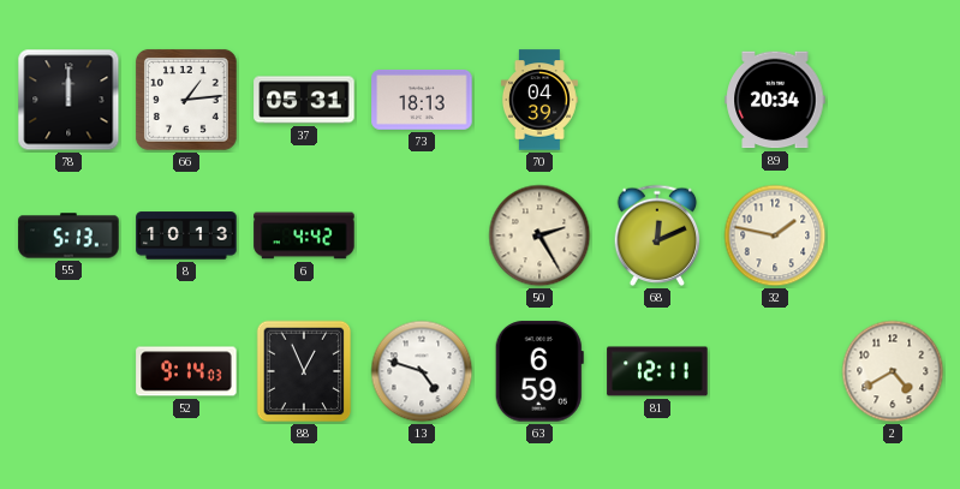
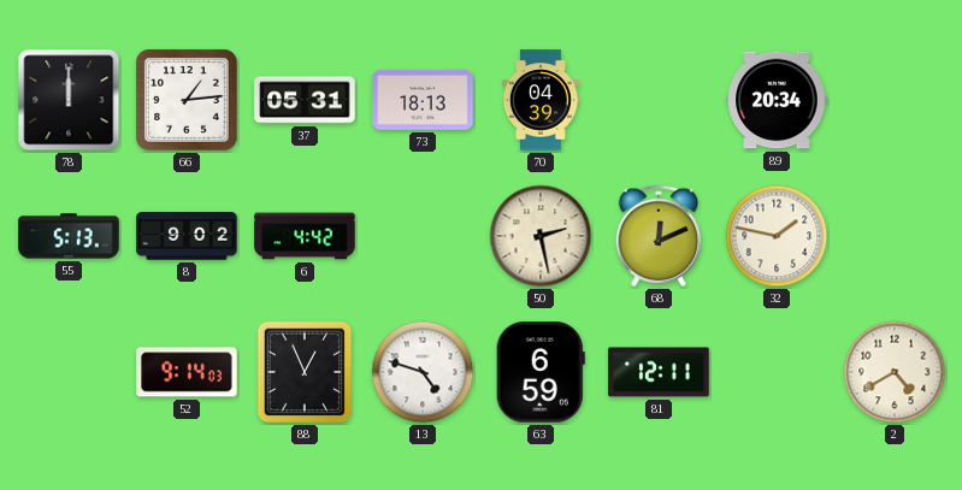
8: 10:13 -> 9:02
50: 2:25 -> 2:28
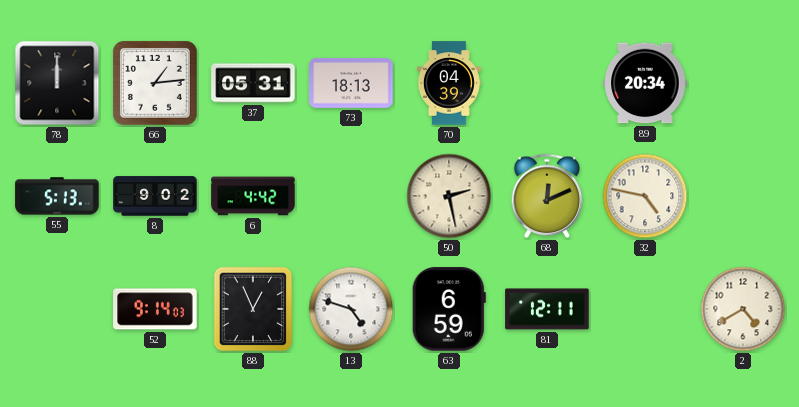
32: 1:47 -> 4:47
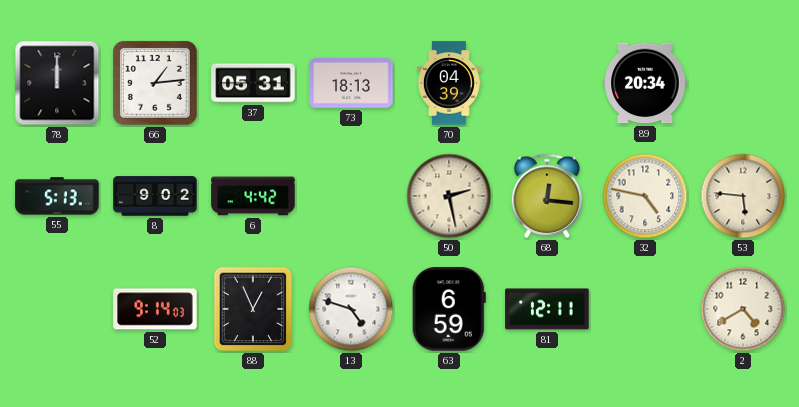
68: 12:11 -> 12:16
53: none -> 5:46
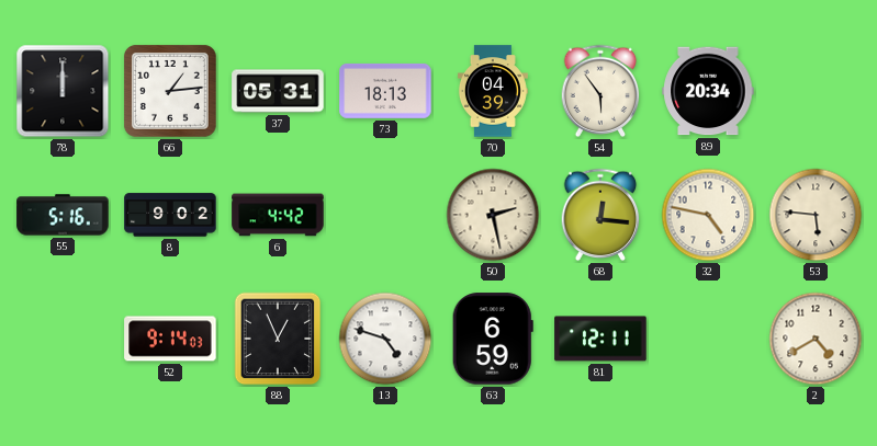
54: none -> 5:54
55: 5:13 -> 5:16
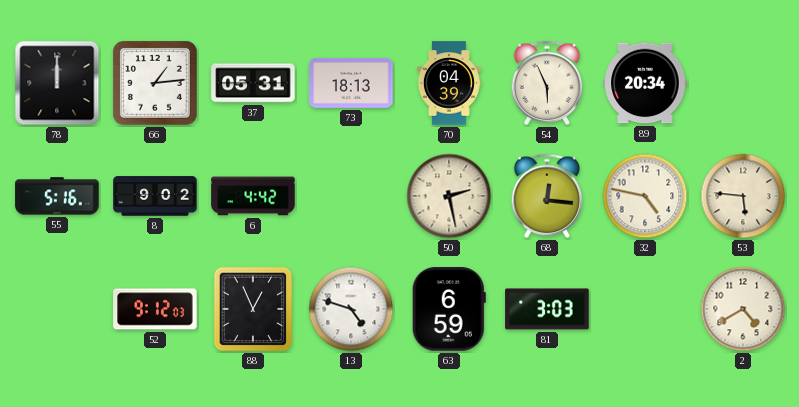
54: 5:54 -> 5:56
52: 9:14 -> 9:12
81: 12:11 -> 3:03
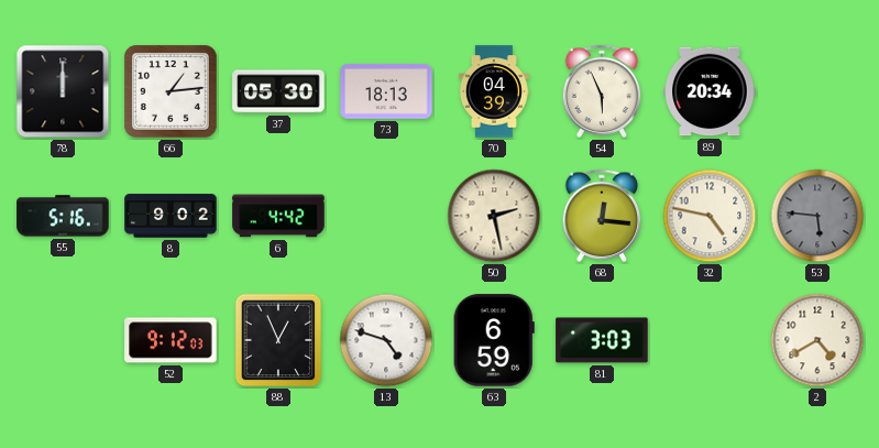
37: 05:31 -> 05:30
53 dial: cream -> grey
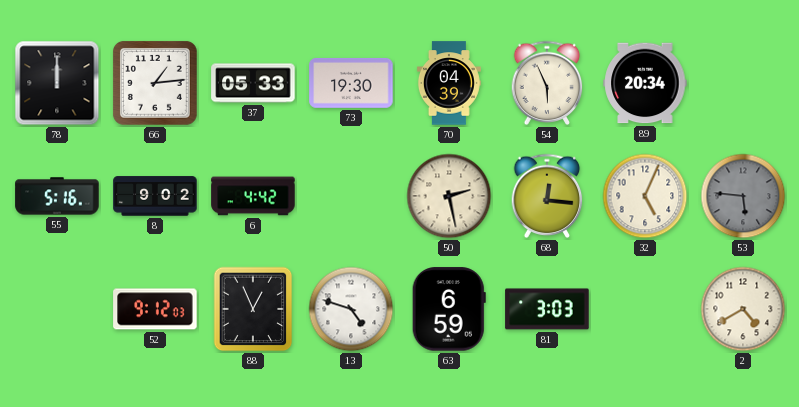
37: 05:30 -> 05:33
73: 18:13 -> 19:30
32: 4:47 -> 5:04
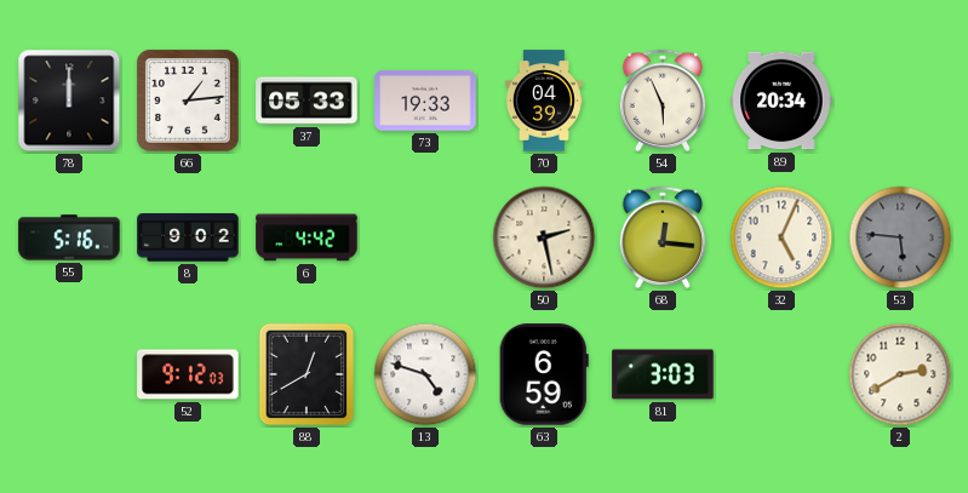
73: 19:30 -> 19:33
88: 12:56 -> 12:40
2: 4:40 -> 2:40
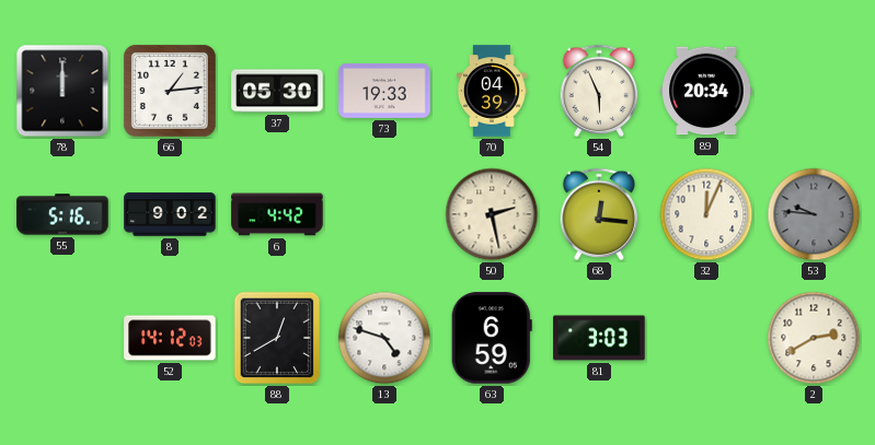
37: 05:33 -> 05:30
32: 5:04 -> 12:04
53: 5:46 -> 9:46
52: 9:12 -> 14:12
